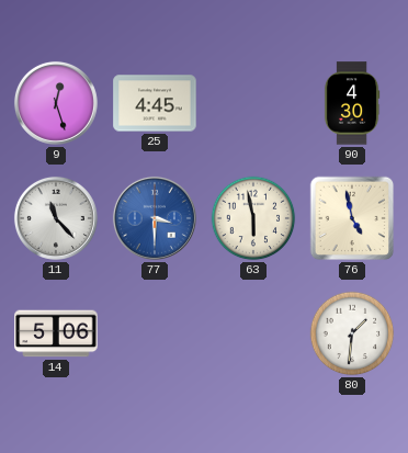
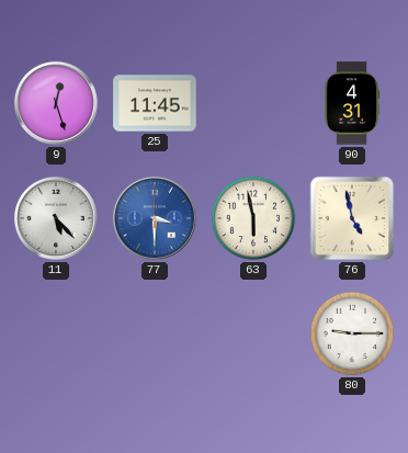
25: 4:45 -> 11:45
90: 4:30 -> 4:31
11: 11:23 -> 5:23
14: 5:06 -> none
80: 1:31 -> 9:15
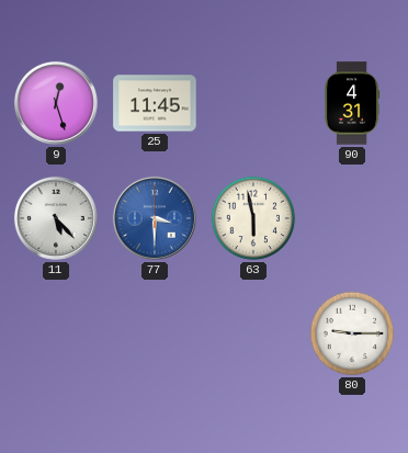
76: 4:58 -> none
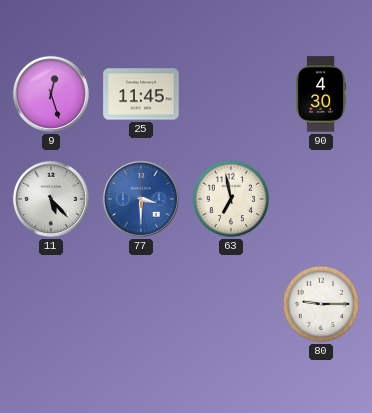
90: 4:31 -> 4:30
63: 5:58 -> 6:58
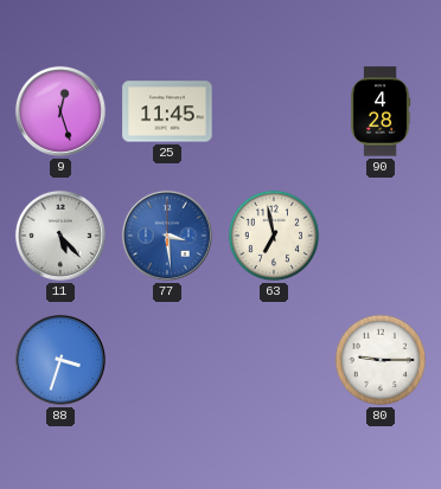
90: 4:30 -> 4:28
77: 3:30 -> 3:29
88: none -> 3:33
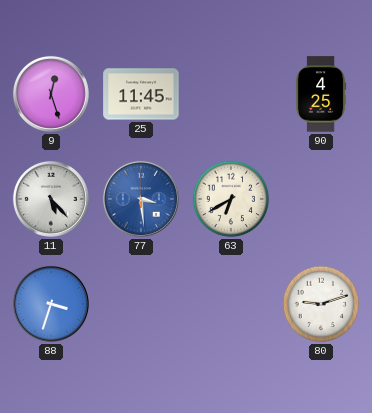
90: 4:28 -> 4:25
63: 6:58 -> 6:40
80: 9:15 -> 9:12
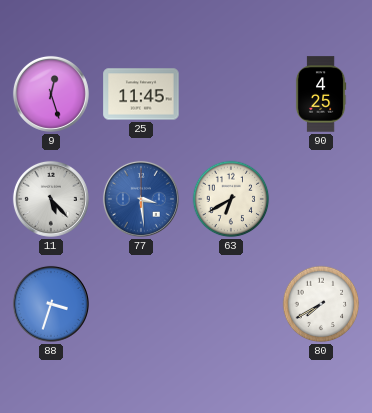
80: 9:12 -> 7:40
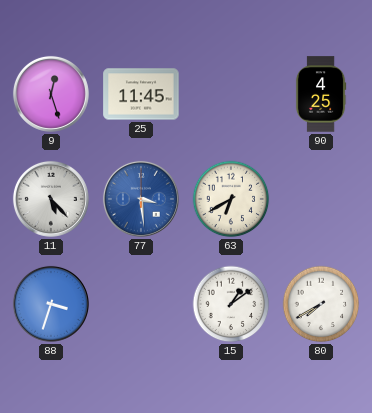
15: none -> 1:09
